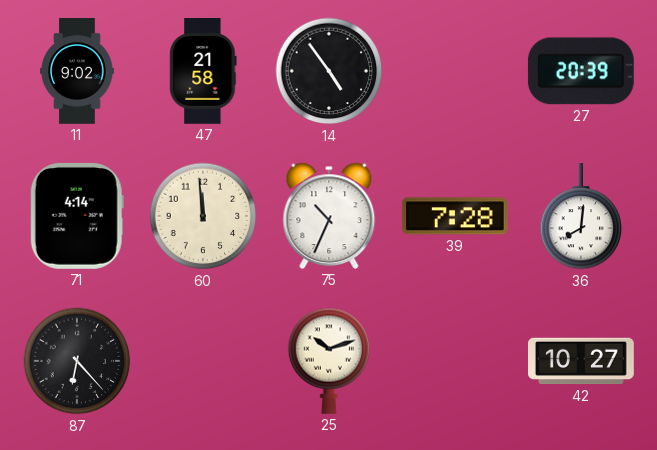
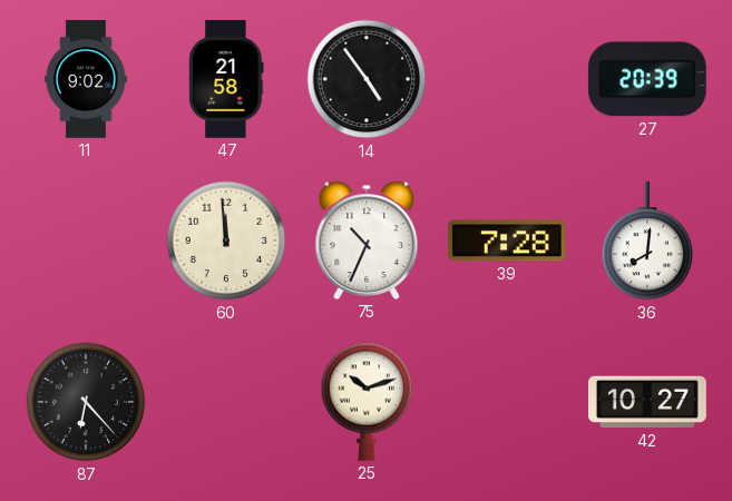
71: 4:14 -> none
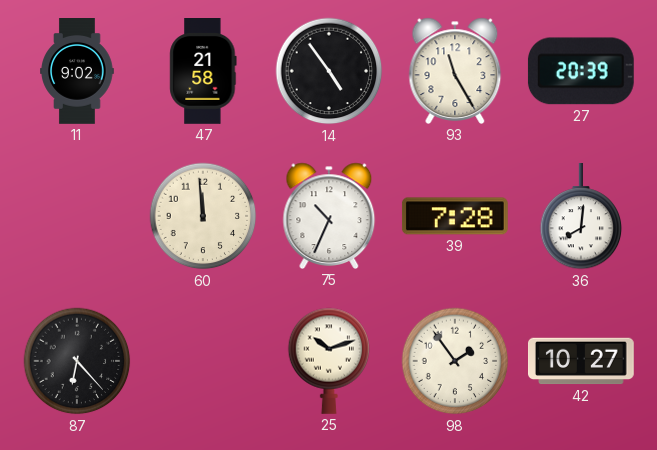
93: none -> 11:25
98: none -> 1:54
